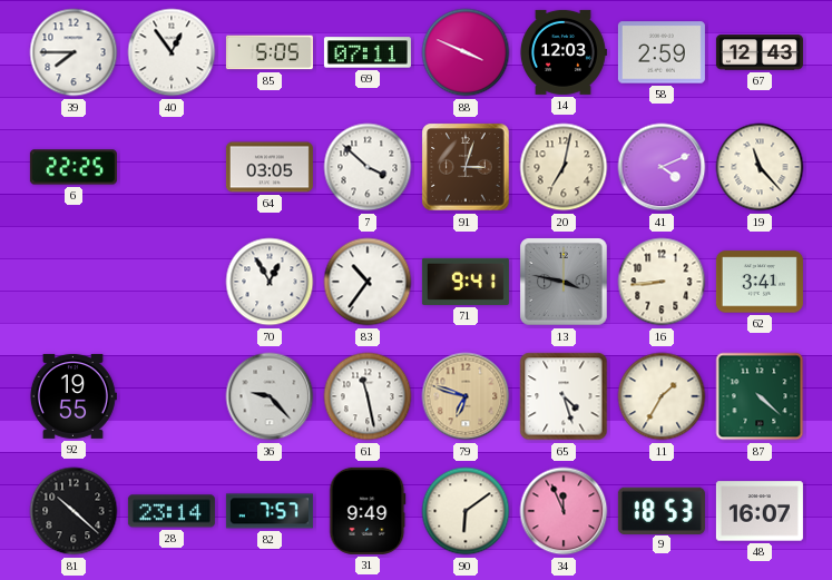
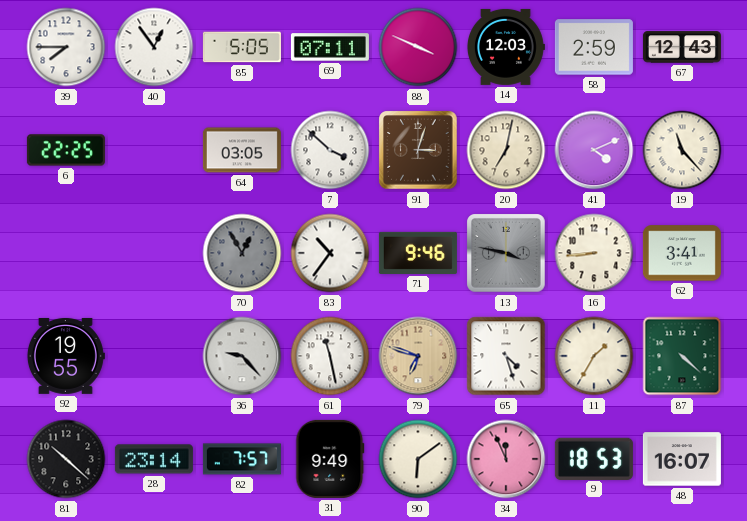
70 dial: white -> grey
71: 9:41 -> 9:46
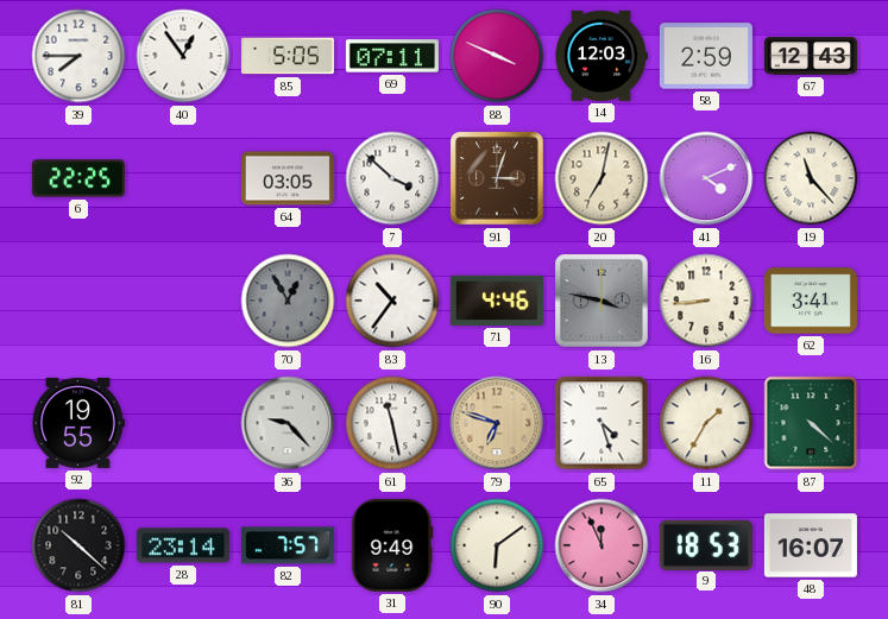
71: 9:46 -> 4:46
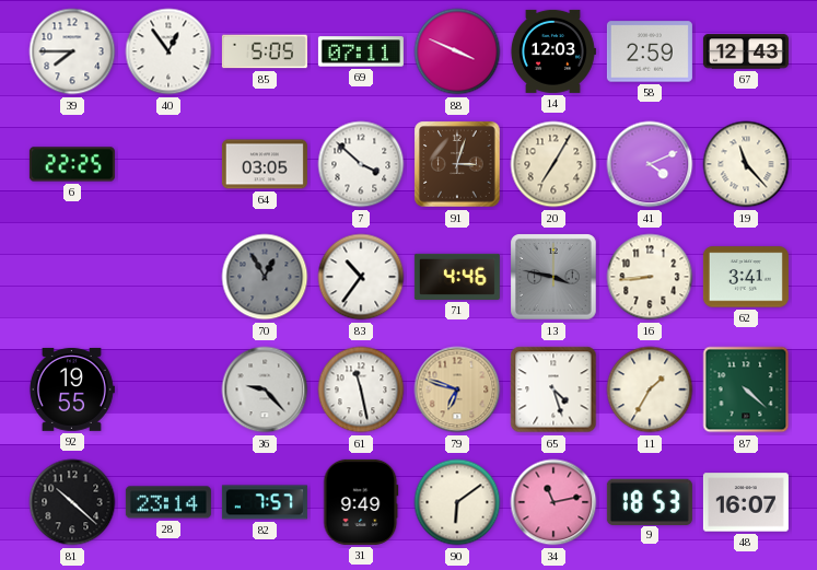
20: 7:02 -> 7:05
34: 11:56 -> 11:13
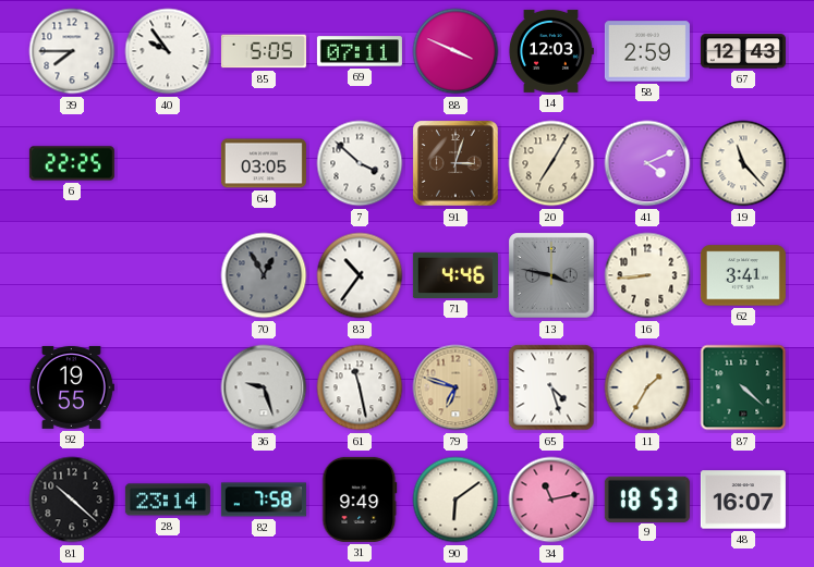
40: 12:54 -> 9:54
36: 9:23 -> 9:27
82: 7:57 -> 7:58
